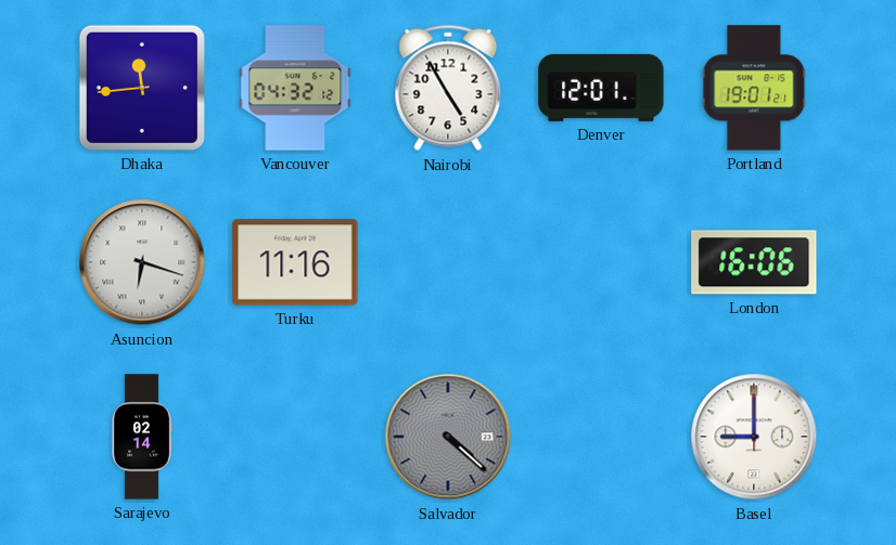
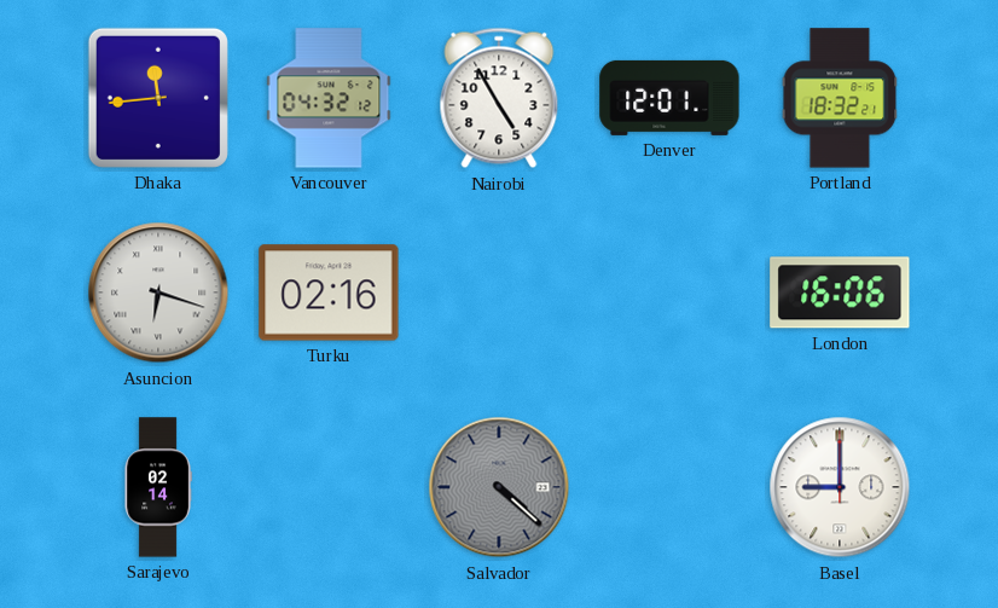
Portland: 19:01 -> 18:32
Turku: 11:16 -> 02:16
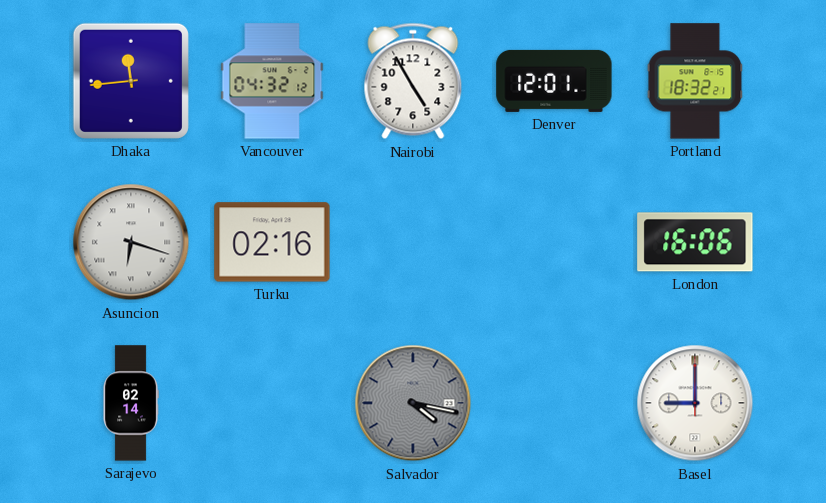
Salvador: 4:22 -> 4:17
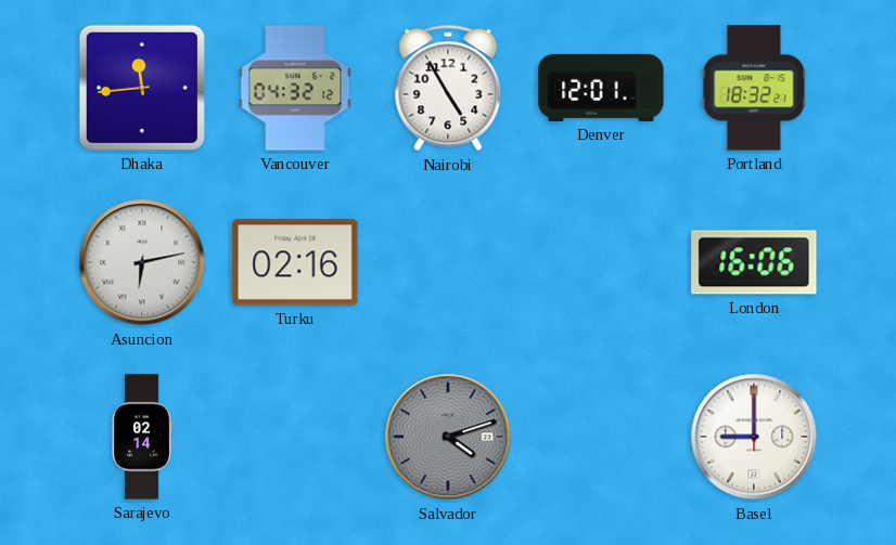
Asuncion: 6:18 -> 6:13
Salvador: 4:17 -> 4:12
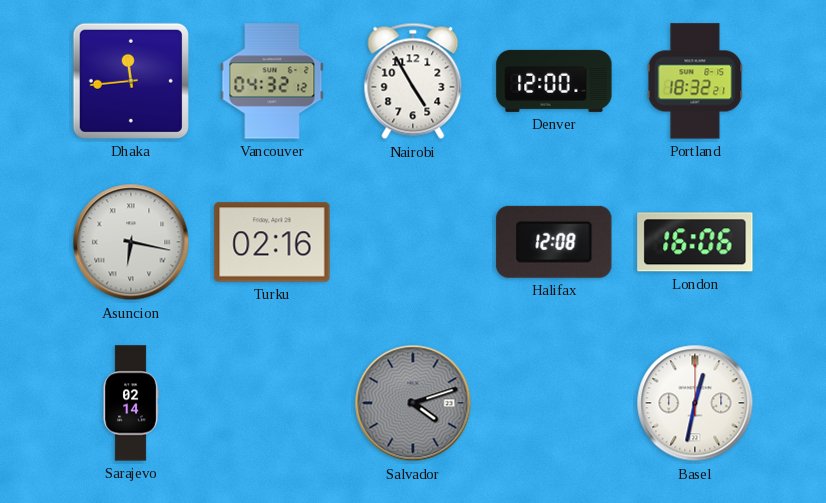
Denver: 12:01 -> 12:00
Asuncion: 6:13 -> 6:17
Halifax: none -> 12:08
Basel: 9:00 -> 12:32
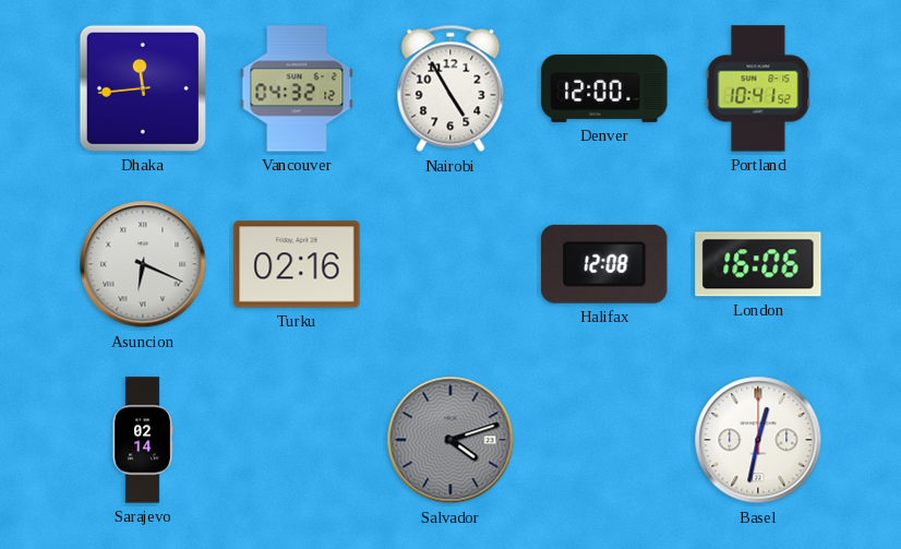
Portland: 18:32 -> 10:41
Asuncion: 6:17 -> 6:19
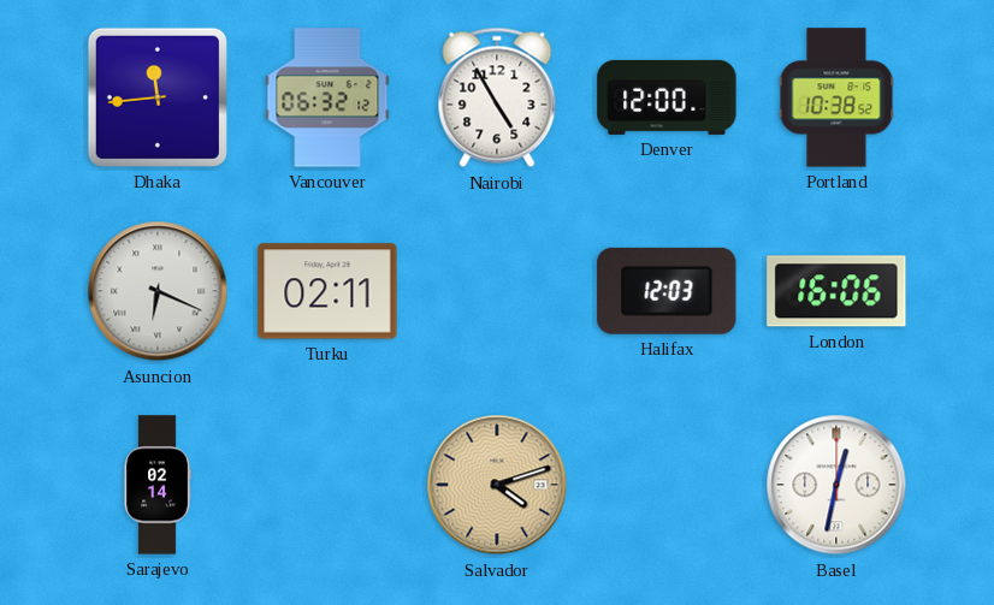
Vancouver: 04:32 -> 06:32
Portland: 10:41 -> 10:38
Turku: 02:16 -> 02:11
Halifax: 12:08 -> 12:03
Salvador dial: grey -> champagne
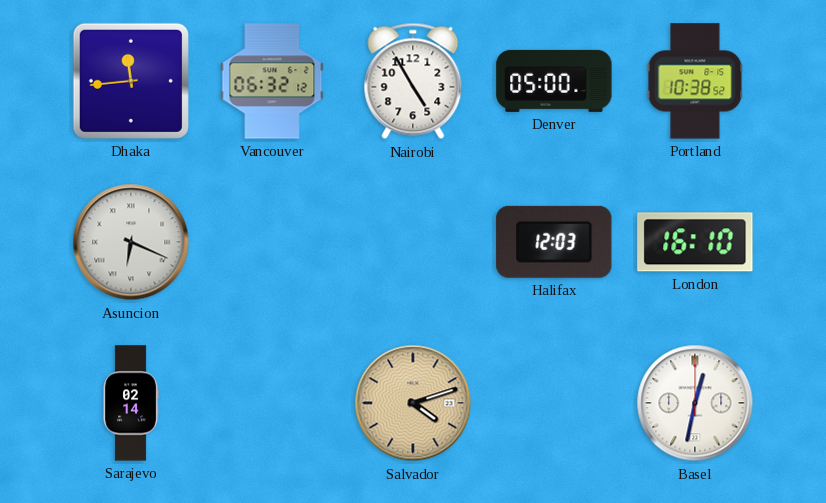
Denver: 12:00 -> 05:00
Turku: 02:11 -> none
London: 16:06 -> 16:10
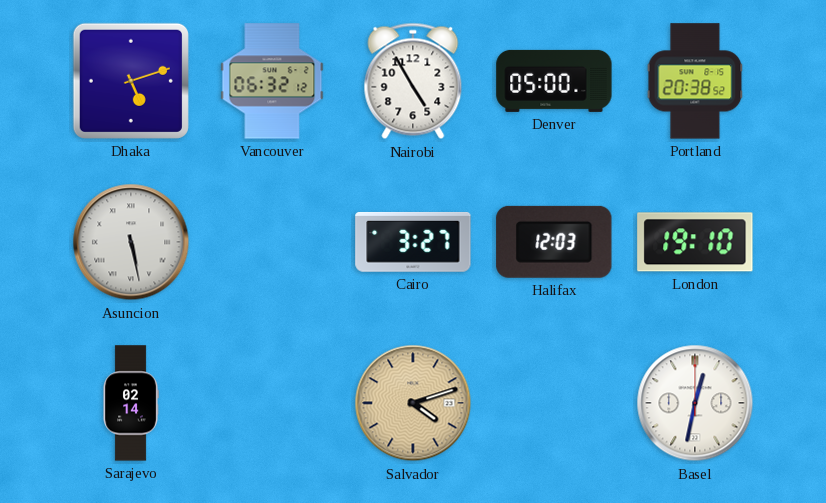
Dhaka: 11:44 -> 5:12
Portland: 10:38 -> 20:38
Asuncion: 6:19 -> 5:28
Cairo: none -> 3:27
London: 16:10 -> 19:10
